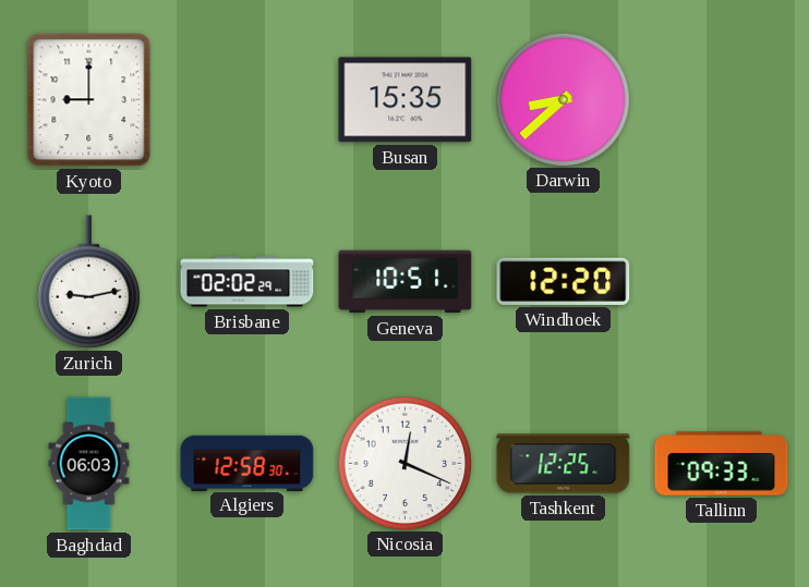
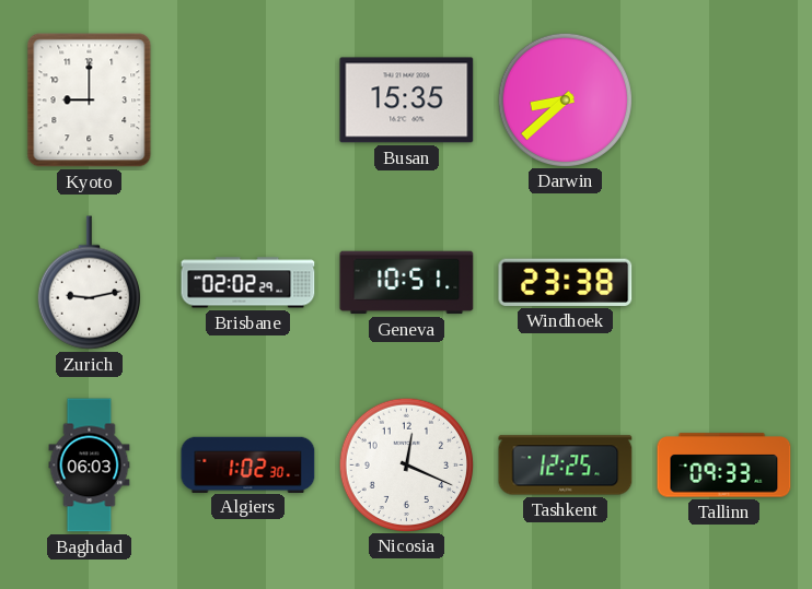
Windhoek: 12:20 -> 23:38
Algiers: 12:58 -> 1:02
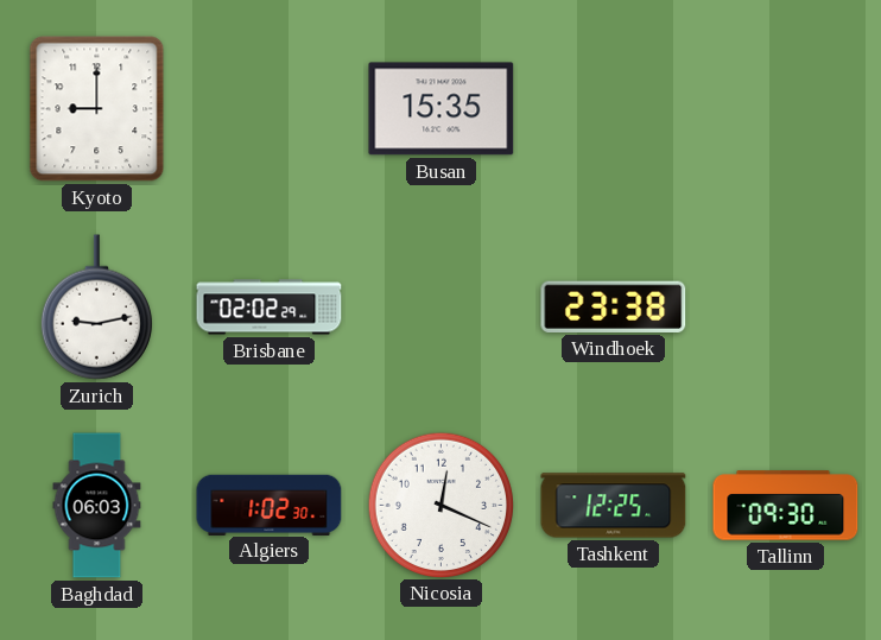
Darwin: 8:38 -> none
Geneva: 10:51 -> none
Tallinn: 09:33 -> 09:30
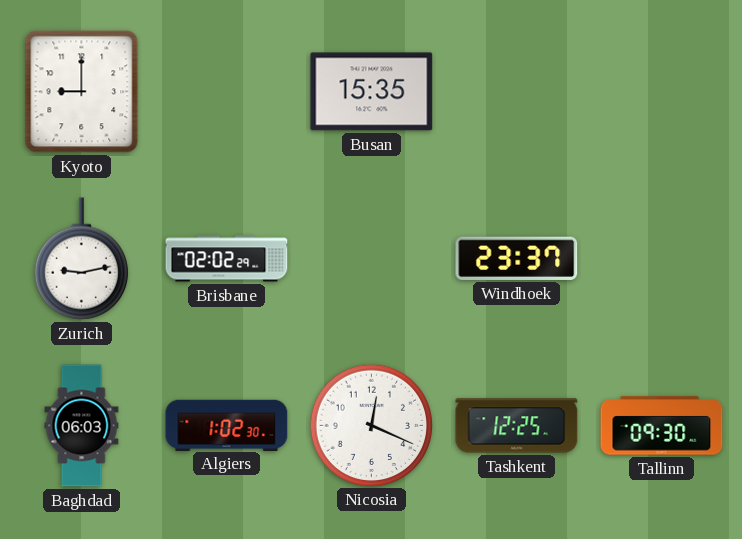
Windhoek: 23:38 -> 23:37
